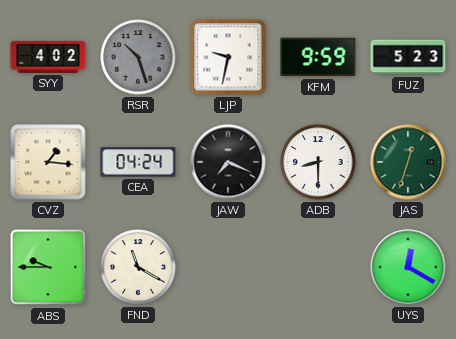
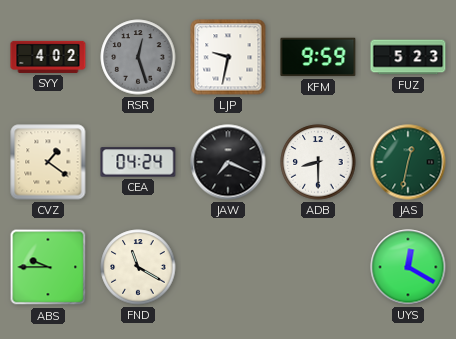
RSR: 10:27 -> 12:27
CVZ: 1:16 -> 1:21
JAS: 12:33 -> 12:32
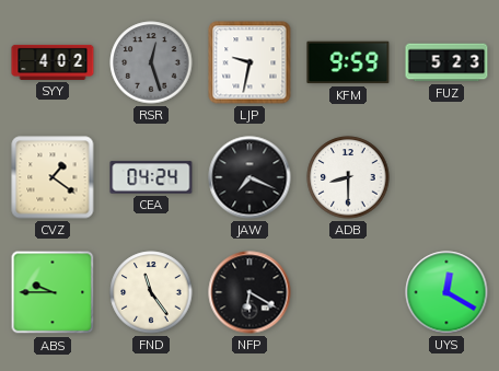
JAS: 12:32 -> none
FND: 11:20 -> 11:24
NFP: none -> 6:20
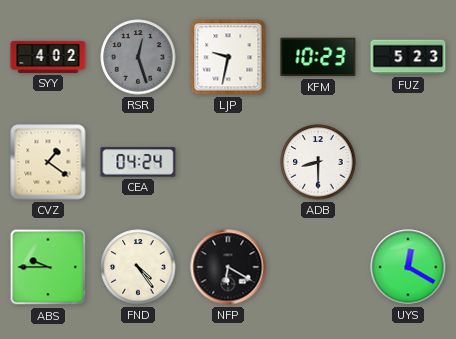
KFM: 9:59 -> 10:23
JAW: 7:19 -> none
FND: 11:24 -> 4:24
